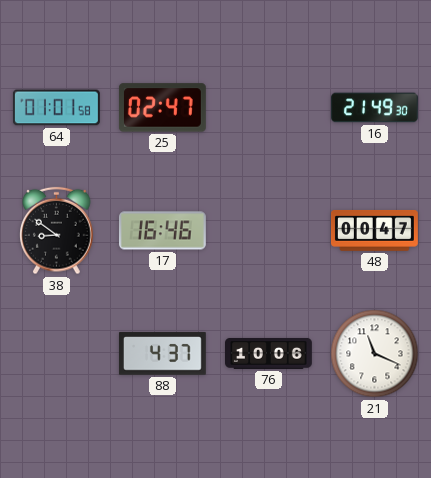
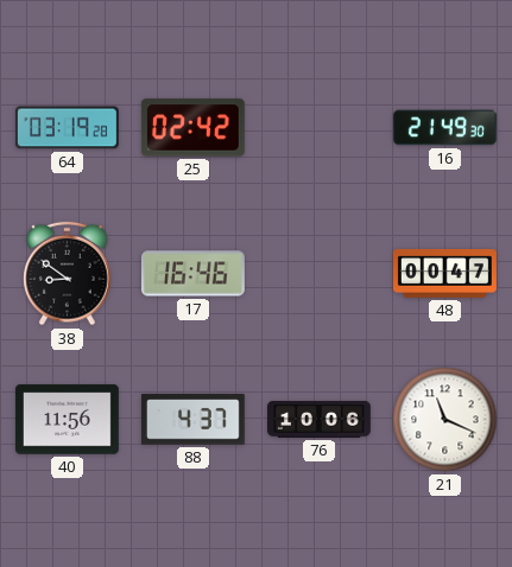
64: 01:01 -> 03:19
25: 02:47 -> 02:42
40: none -> 11:56
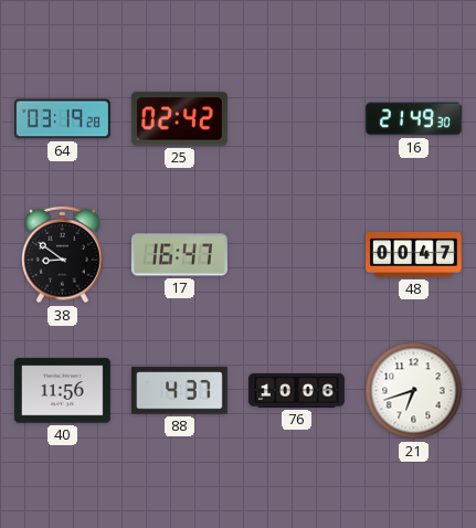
17: 16:46 -> 16:47
21: 11:19 -> 6:42
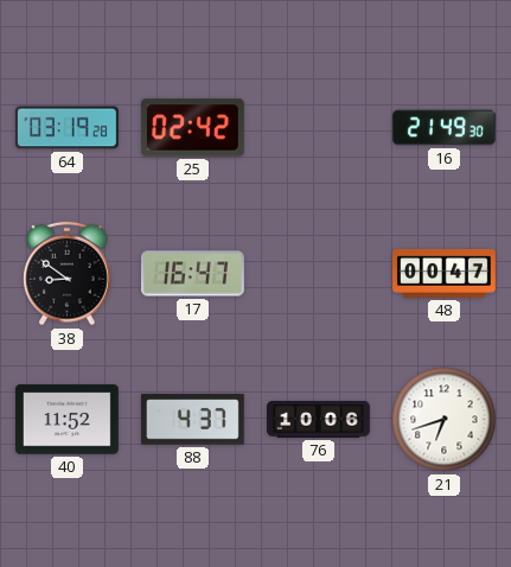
40: 11:56 -> 11:52
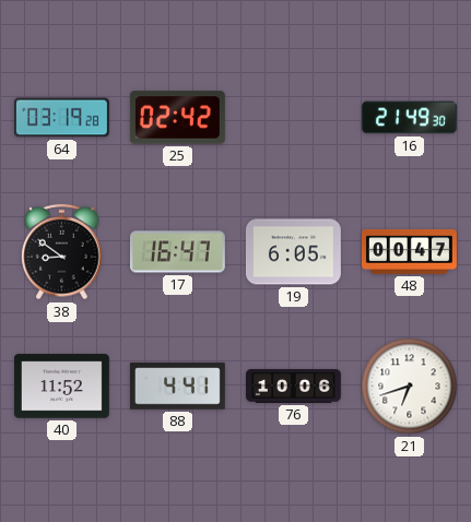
19: none -> 6:05
88: 4:37 -> 4:41
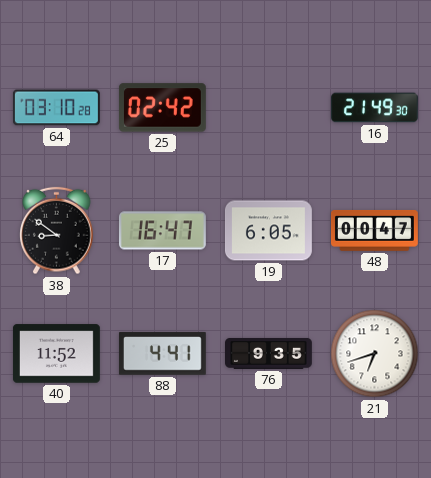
64: 03:19 -> 03:10
76: 10:06 -> 9:35
